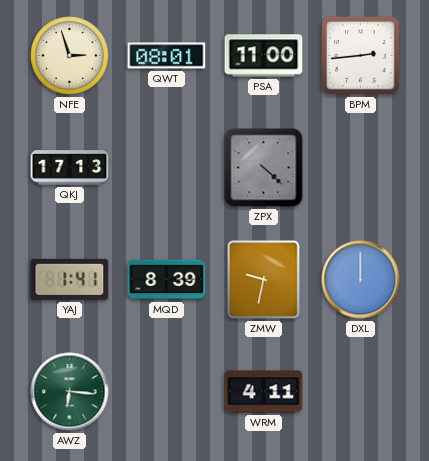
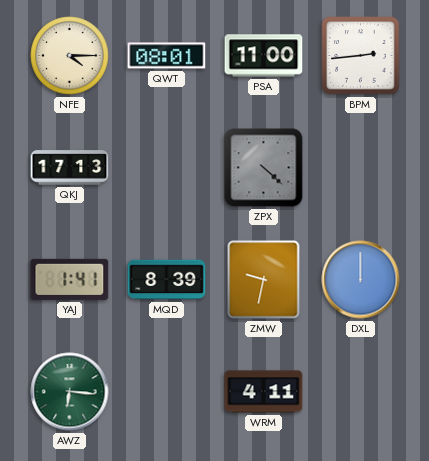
NFE: 2:57 -> 4:15
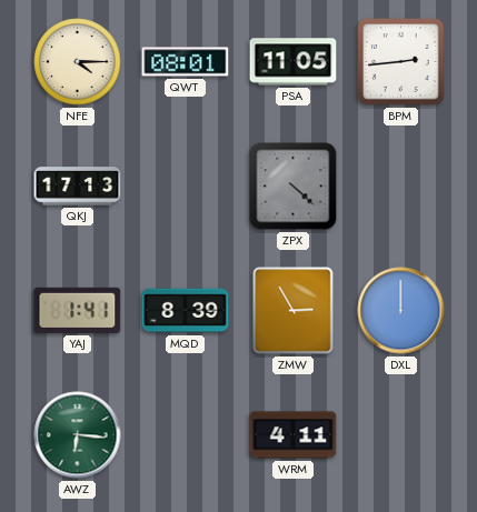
PSA: 11:00 -> 11:05
ZMW: 9:32 -> 2:55
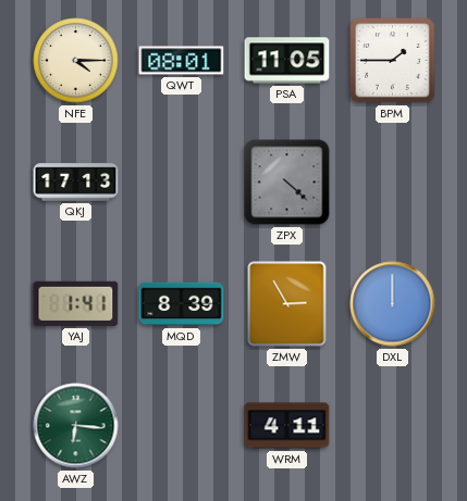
BPM: 2:44 -> 1:45
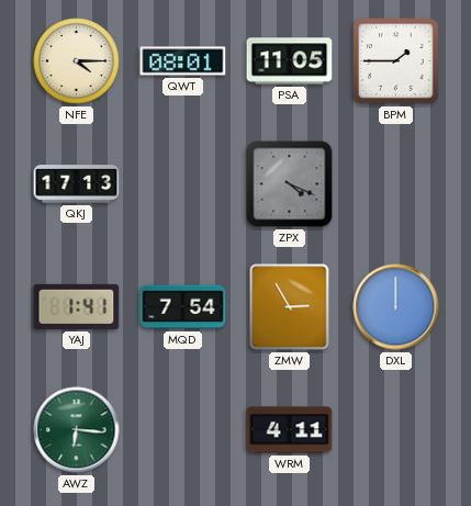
ZPX: 4:22 -> 4:19
MQD: 8:39 -> 7:54
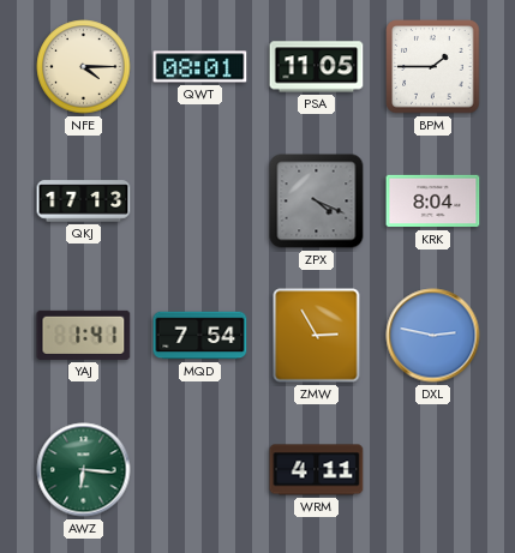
KRK: none -> 8:04
DXL: 12:00 -> 2:47
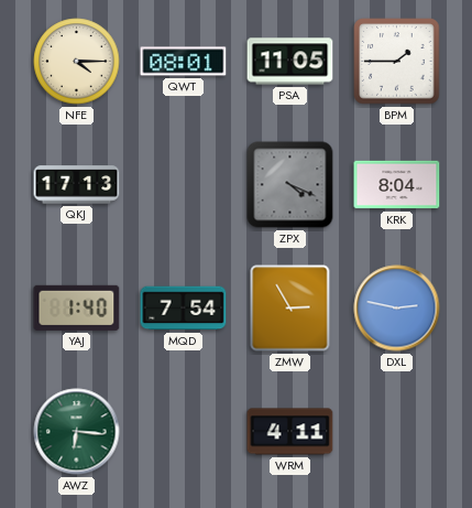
YAJ: 1:41 -> 1:40
